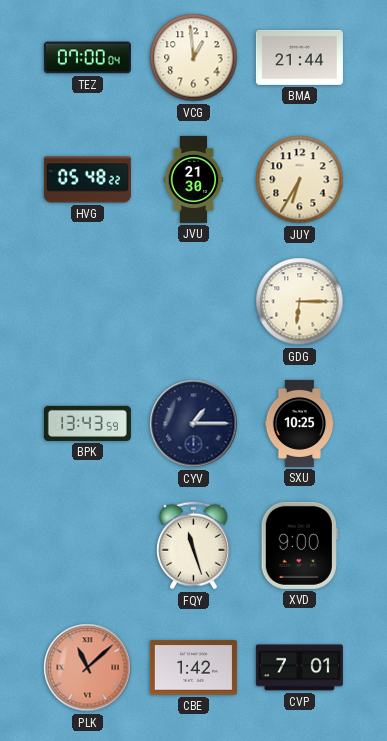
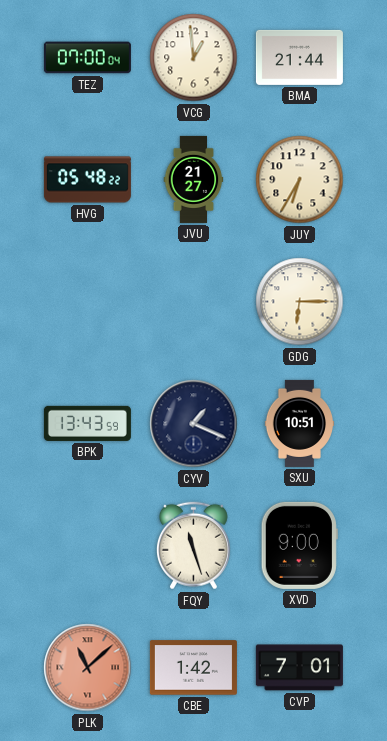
JVU: 21:30 -> 21:27
CYV: 1:15 -> 1:19
SXU: 10:25 -> 10:51
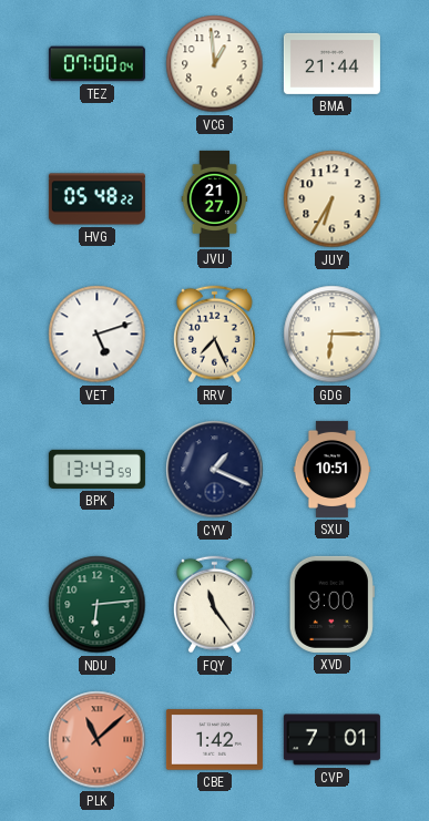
VET: none -> 5:12
RRV: none -> 7:26
NDU: none -> 6:14
FQY: 11:27 -> 11:24
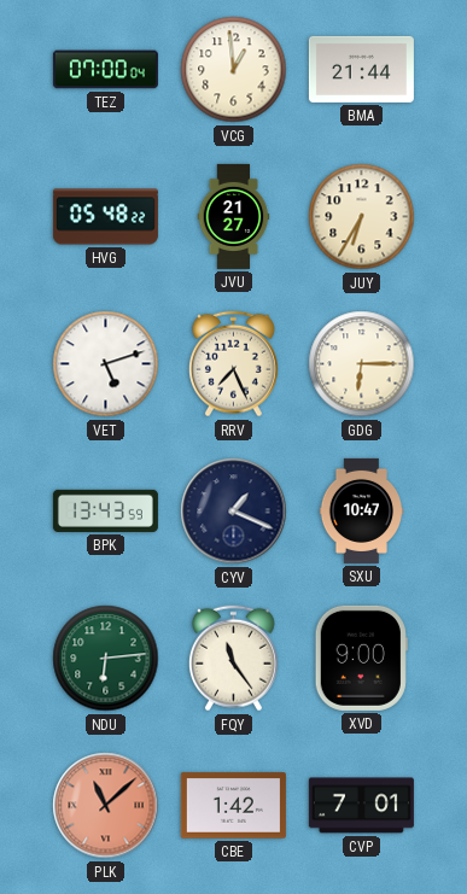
SXU: 10:51 -> 10:47
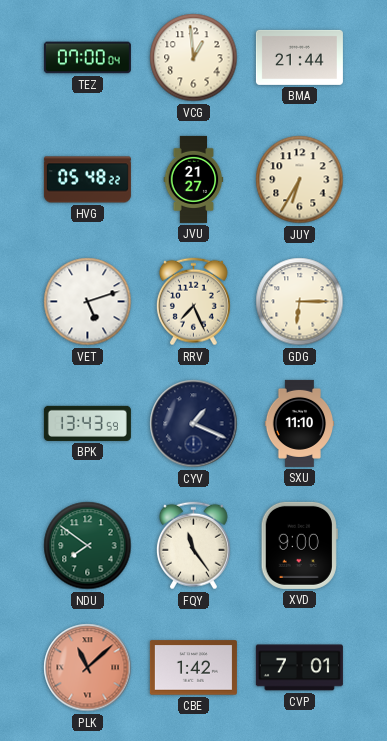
SXU: 10:47 -> 11:10
NDU: 6:14 -> 7:51
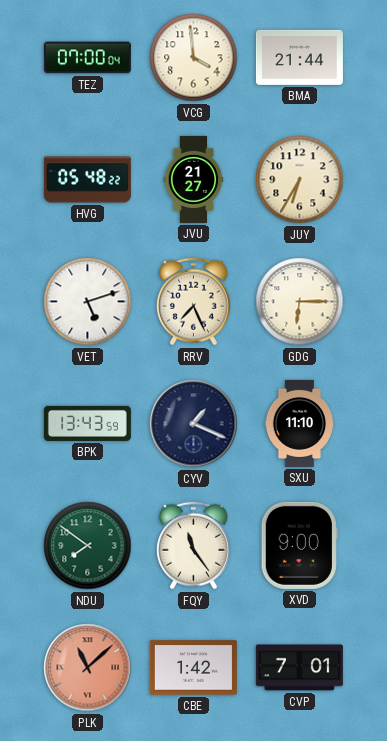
VCG: 12:59 -> 3:59
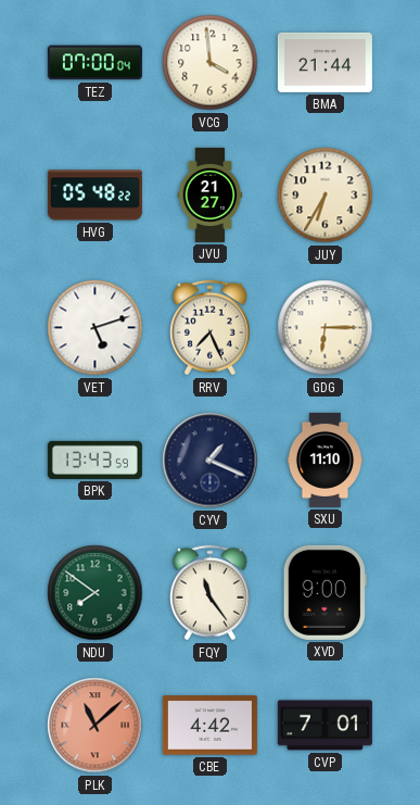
CBE: 1:42 -> 4:42
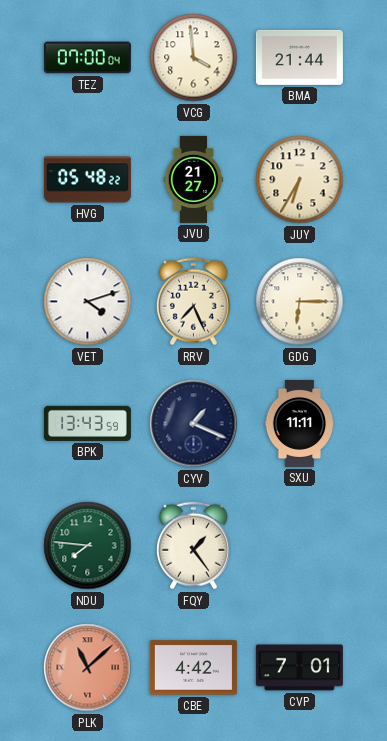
VET: 5:12 -> 4:12
SXU: 11:10 -> 11:11
NDU: 7:51 -> 7:46
FQY: 11:24 -> 1:24
XVD: 9:00 -> none
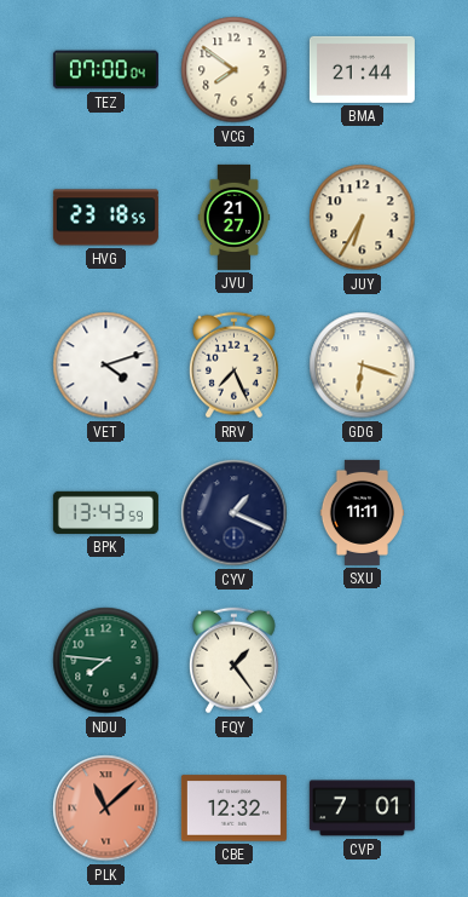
VCG: 3:59 -> 7:51
HVG: 05:48 -> 23:18
GDG: 6:15 -> 6:18
CBE: 4:42 -> 12:32
